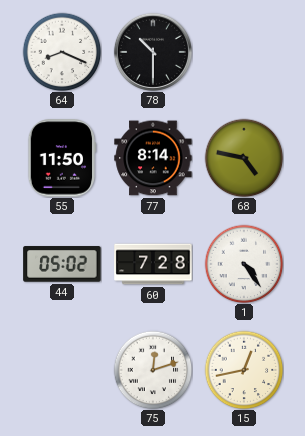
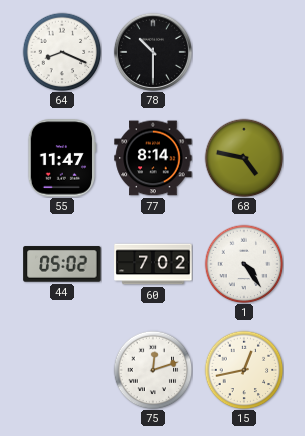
55: 11:50 -> 11:47
60: 7:28 -> 7:02
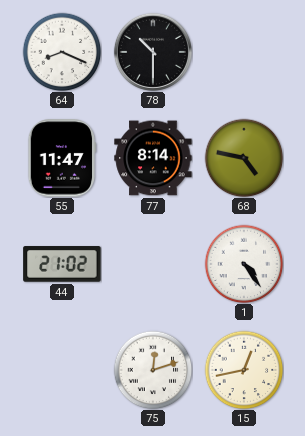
44: 05:02 -> 21:02
60: 7:02 -> none
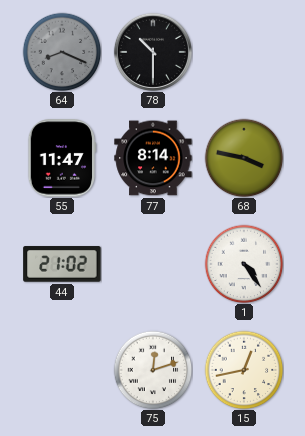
64 dial: white -> grey
68: 4:47 -> 3:47
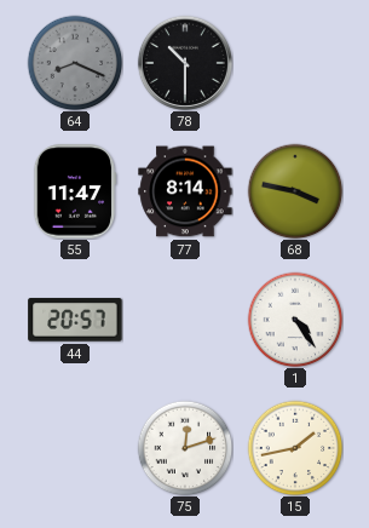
44: 21:02 -> 20:57
15: 12:43 -> 1:43
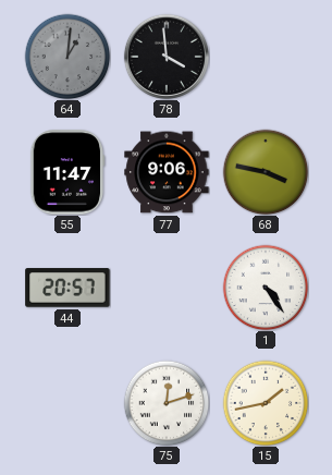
64: 8:19 -> 1:01
78: 10:30 -> 3:59
77: 8:14 -> 9:06
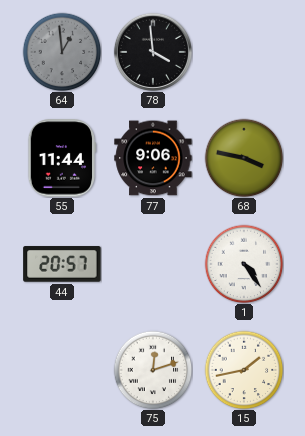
64: 1:01 -> 12:59
55: 11:47 -> 11:44
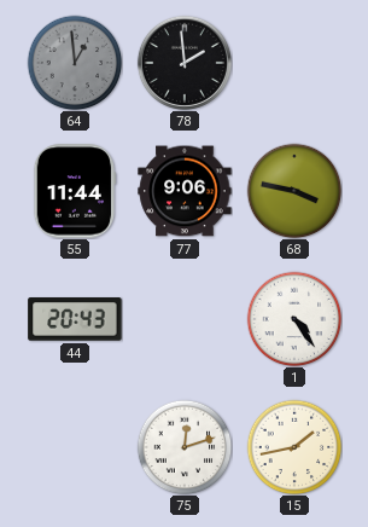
78: 3:59 -> 1:59
44: 20:57 -> 20:43
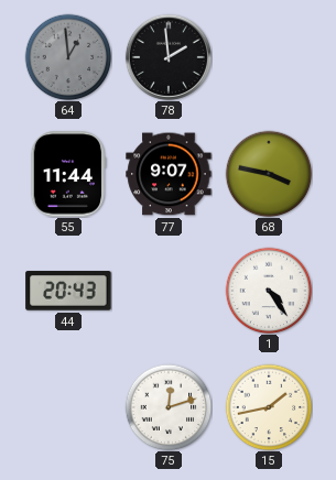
77: 9:06 -> 9:07
